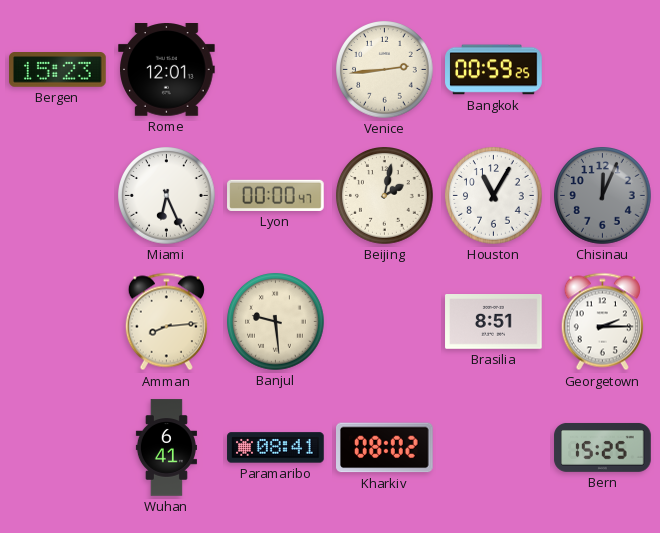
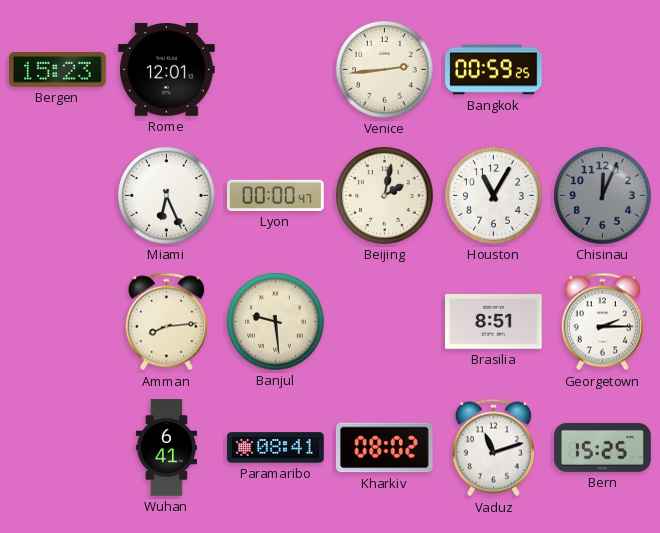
Vaduz: none -> 11:12
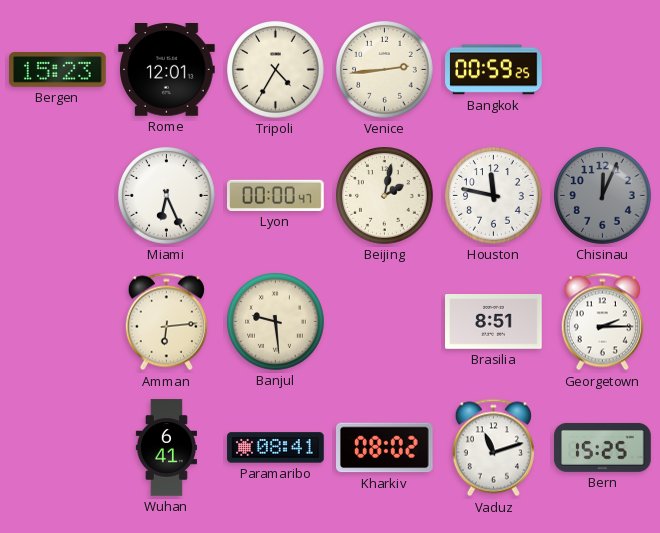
Tripoli: none -> 4:35
Houston: 11:05 -> 11:47
Amman: 8:14 -> 6:14
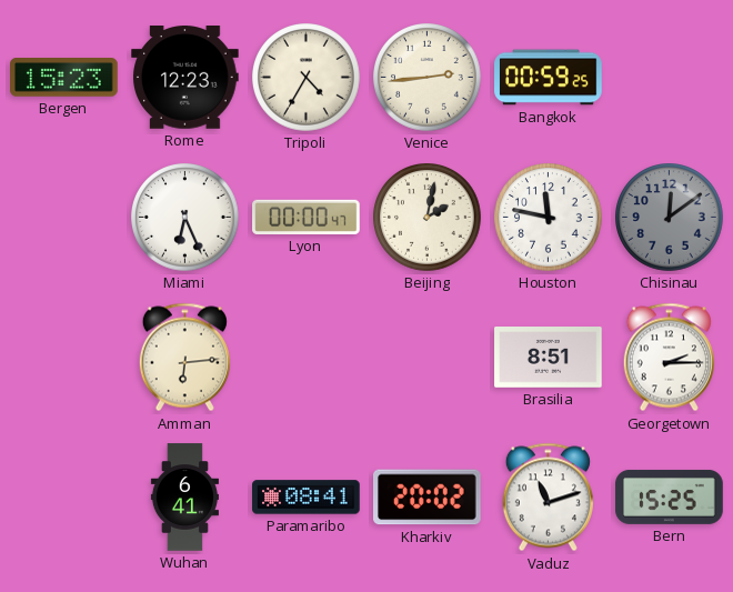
Rome: 12:01 -> 12:23
Chisinau: 12:04 -> 12:09
Banjul: 9:29 -> none
Kharkiv: 08:02 -> 20:02
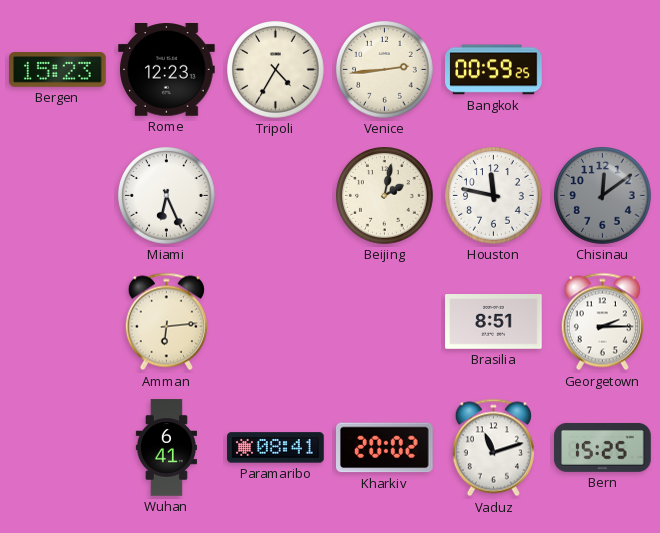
Lyon: 00:00 -> none
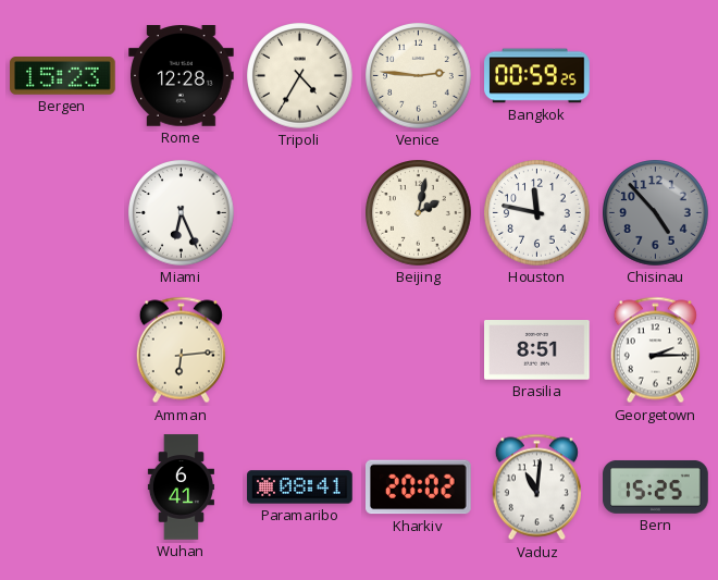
Rome: 12:23 -> 12:28
Venice: 2:44 -> 2:46
Chisinau: 12:09 -> 4:53
Vaduz: 11:12 -> 11:01
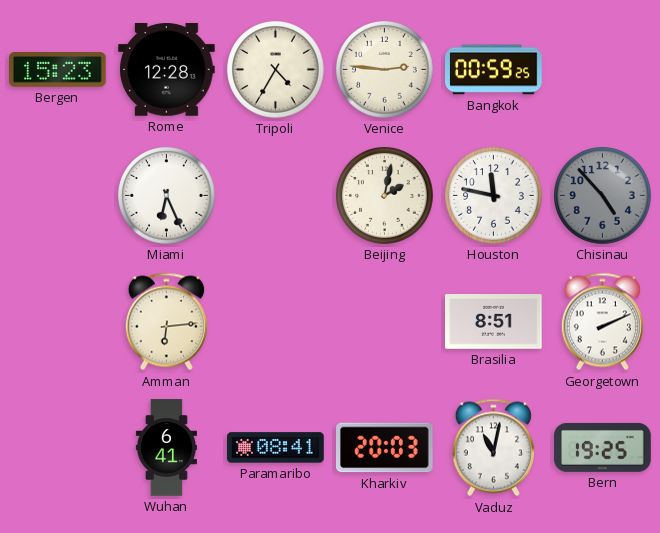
Georgetown: 2:15 -> 2:11
Kharkiv: 20:02 -> 20:03
Vaduz: 11:01 -> 11:02
Bern: 15:25 -> 19:25
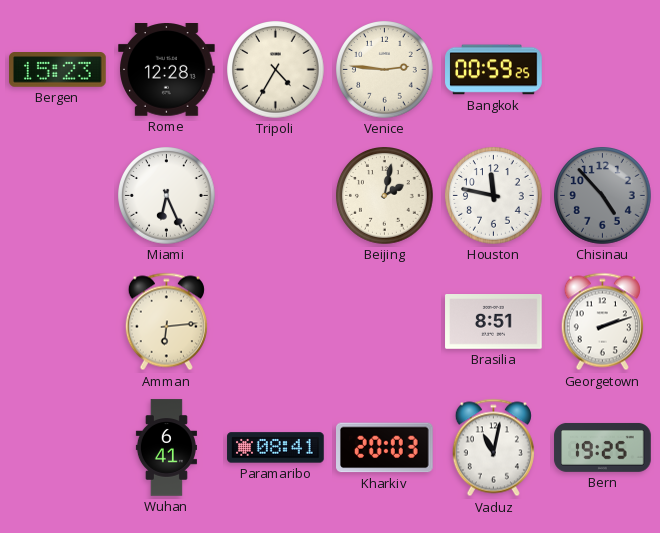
Georgetown: 2:11 -> 2:12
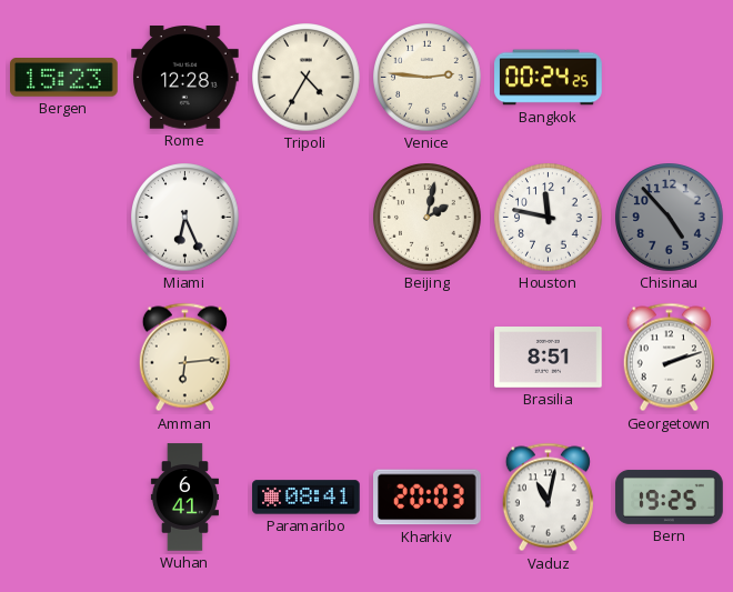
Bangkok: 00:59 -> 00:24
